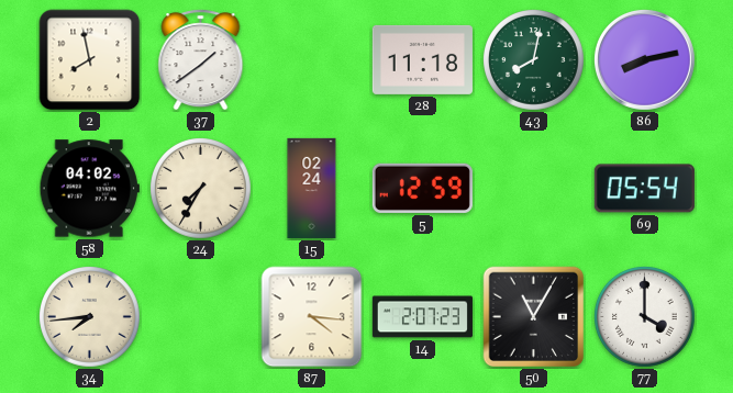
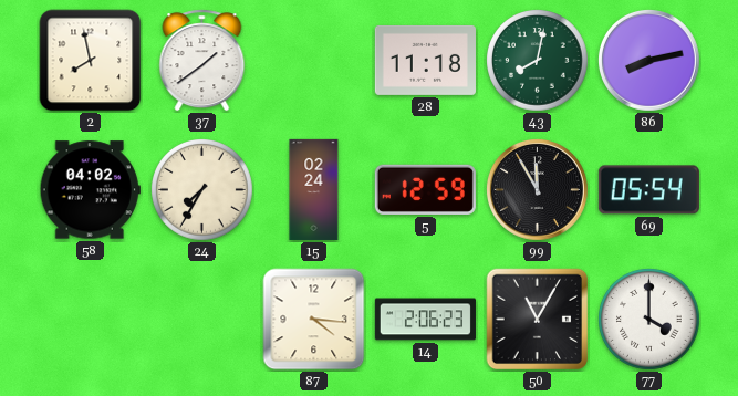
99: none -> 11:55
34: 7:44 -> none
14: 2:07 -> 2:06
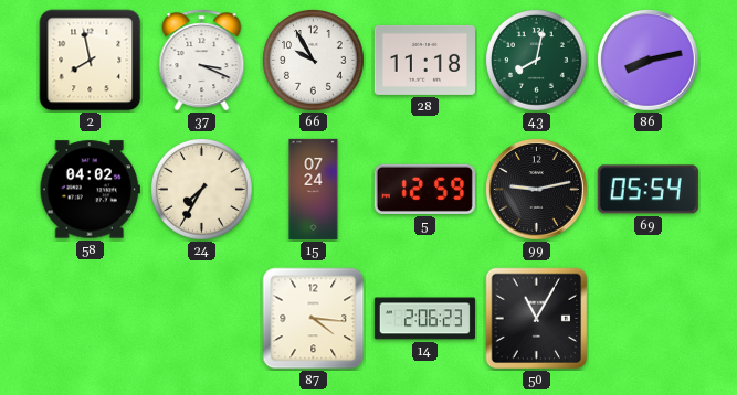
37: 1:39 -> 3:19
66: none -> 9:55
15: 02:24 -> 07:24
99: 11:55 -> 9:13
77: 4:00 -> none
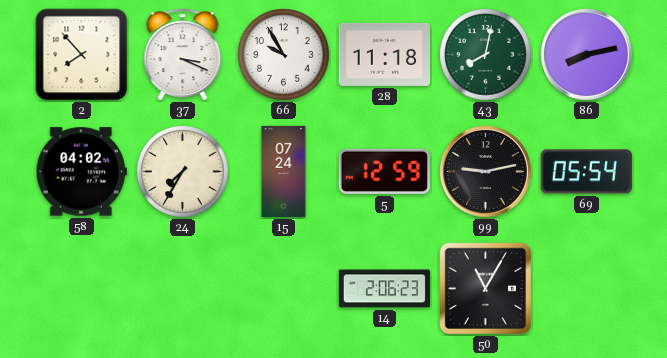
2: 7:58 -> 7:53
87: 4:16 -> none
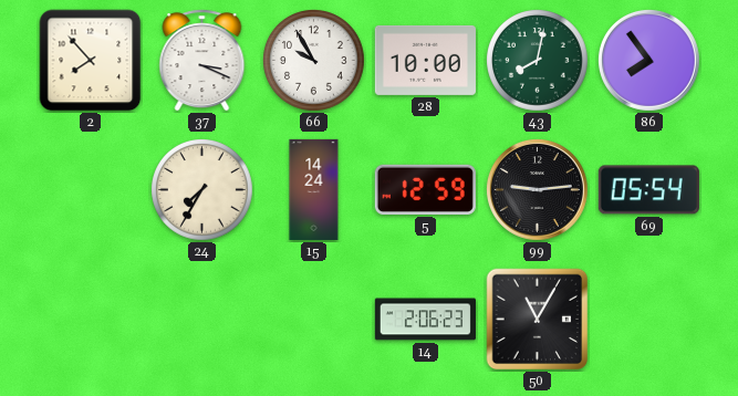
28: 11:18 -> 10:00
86: 8:13 -> 7:54
58: 04:02 -> none
15: 07:24 -> 14:24
99: 9:13 -> 9:14
